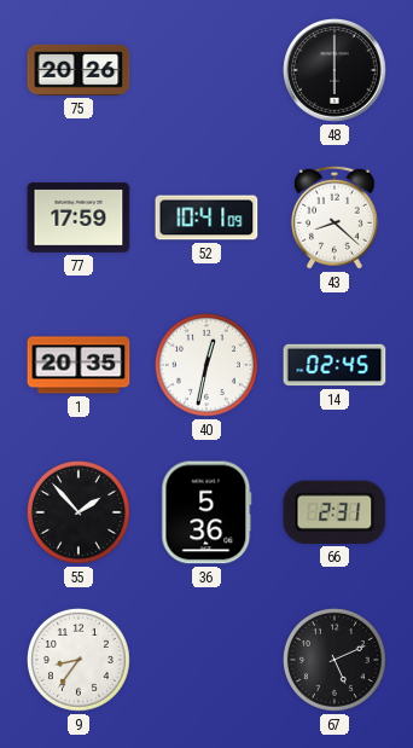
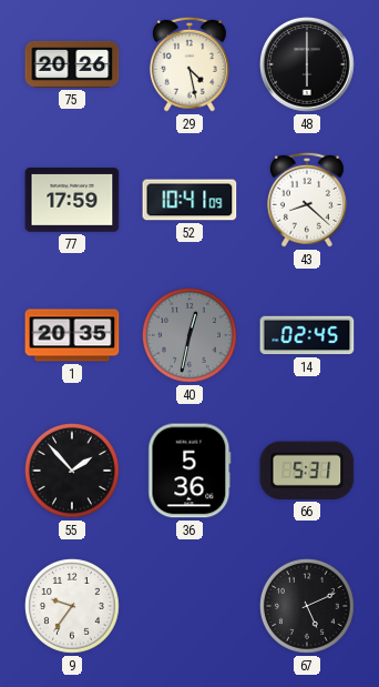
29: none -> 4:28
40 dial: white -> grey
66: 2:31 -> 5:31
9: 8:36 -> 9:36
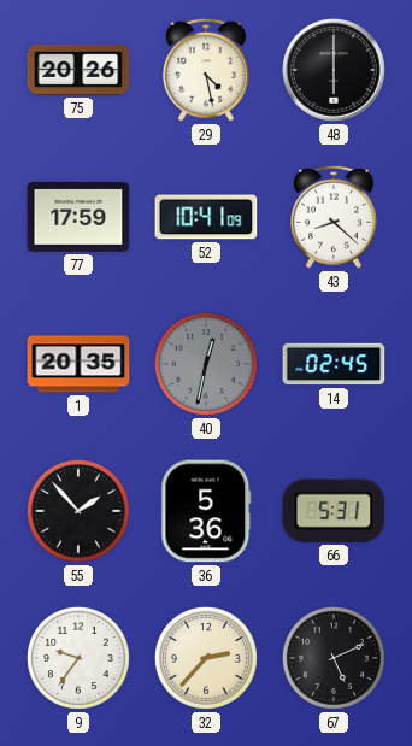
32: none -> 2:37
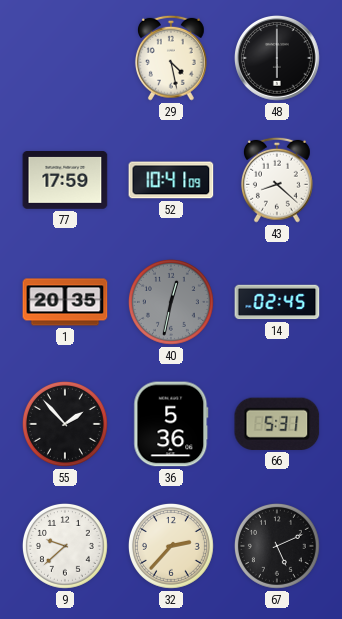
75: 20:26 -> none
9: 9:36 -> 9:38
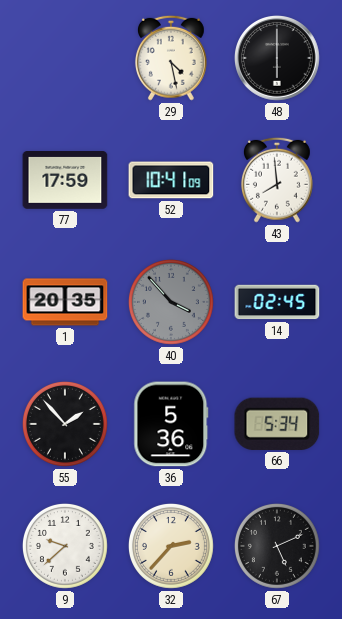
43: 8:22 -> 7:59
40: 12:32 -> 3:53
66: 5:31 -> 5:34
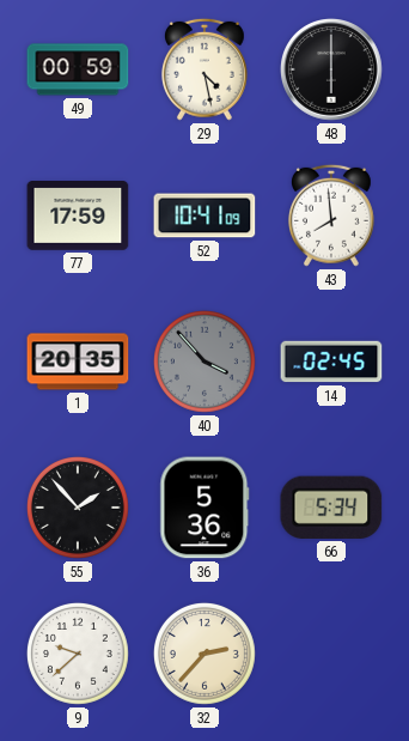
49: none -> 00:59
67: 5:11 -> none
